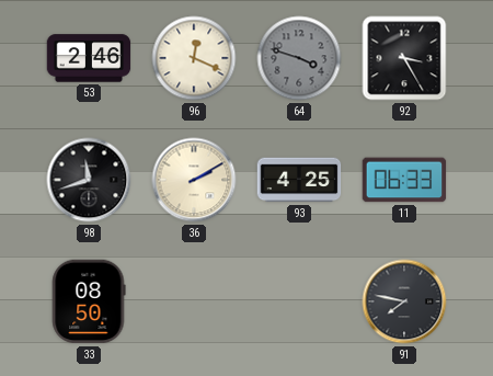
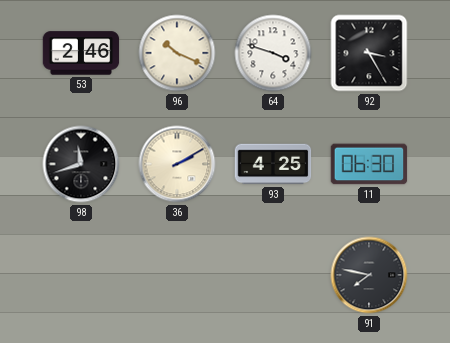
96: 12:19 -> 10:19
64 dial: grey -> white
11: 06:33 -> 06:30
33: 08:50 -> none
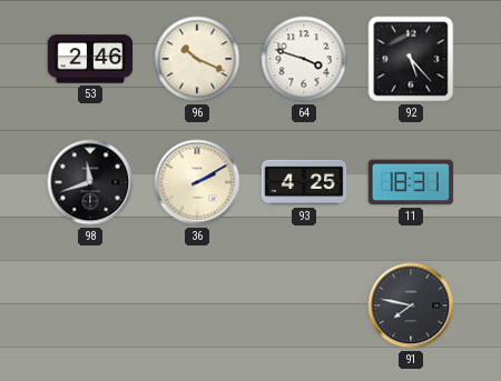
92: 3:25 -> 5:23
11: 06:30 -> 18:31
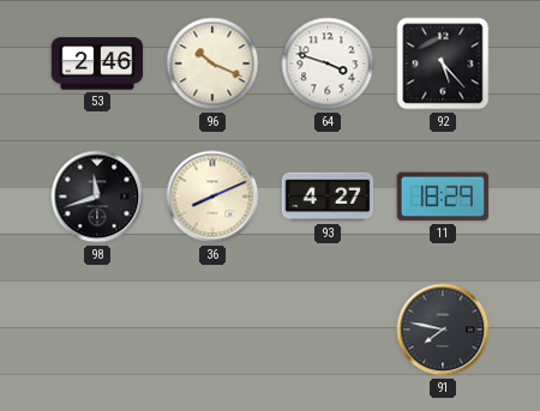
36: 2:10 -> 8:11
93: 4:25 -> 4:27
11: 18:31 -> 18:29
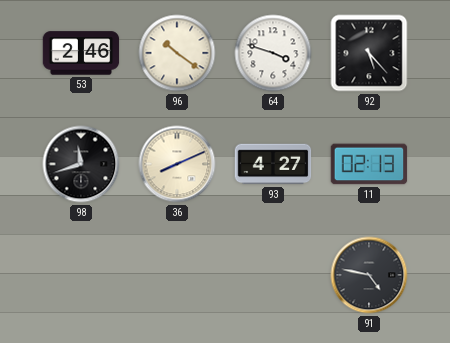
96: 10:19 -> 10:21
11: 18:29 -> 02:13
91: 7:47 -> 4:47
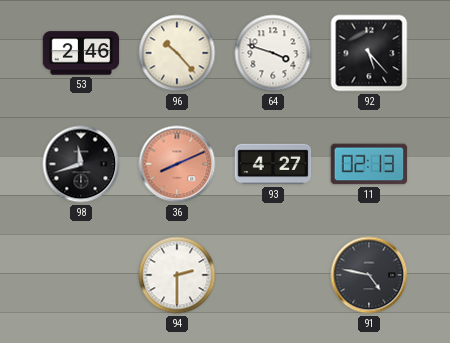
96: 10:21 -> 10:23
36 dial: cream -> salmon
94: none -> 2:30
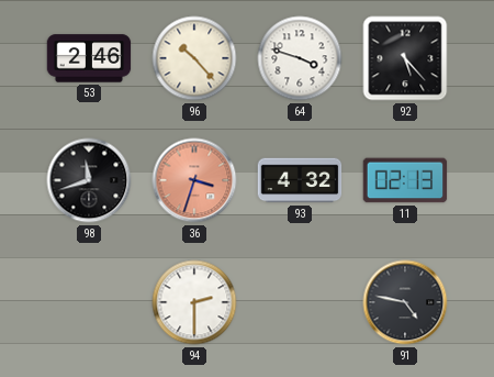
36: 8:11 -> 3:33
93: 4:27 -> 4:32
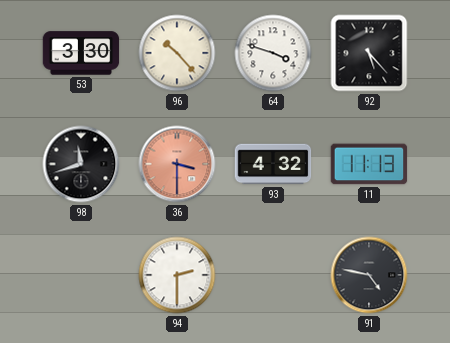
53: 2:46 -> 3:30
36: 3:33 -> 3:30
11: 02:13 -> 11:13
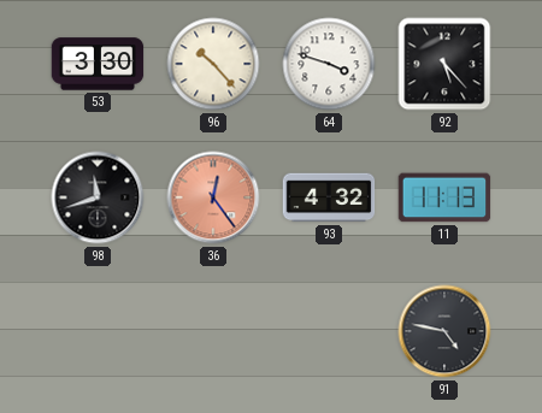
36: 3:30 -> 12:24
94: 2:30 -> none
